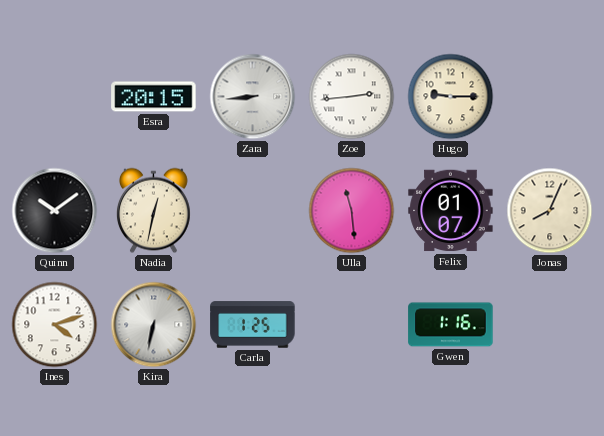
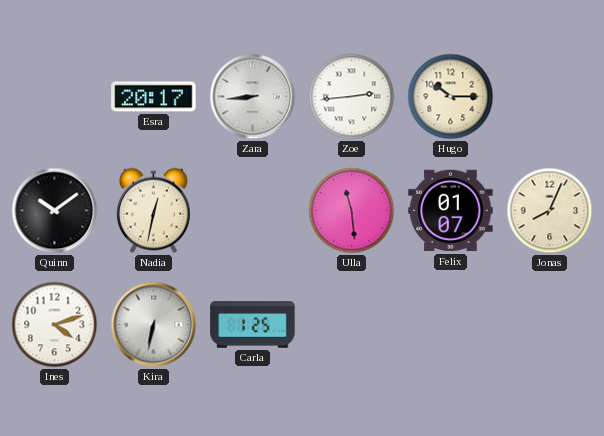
Esra: 20:15 -> 20:17
Hugo: 9:15 -> 10:15
Gwen: 1:16 -> none
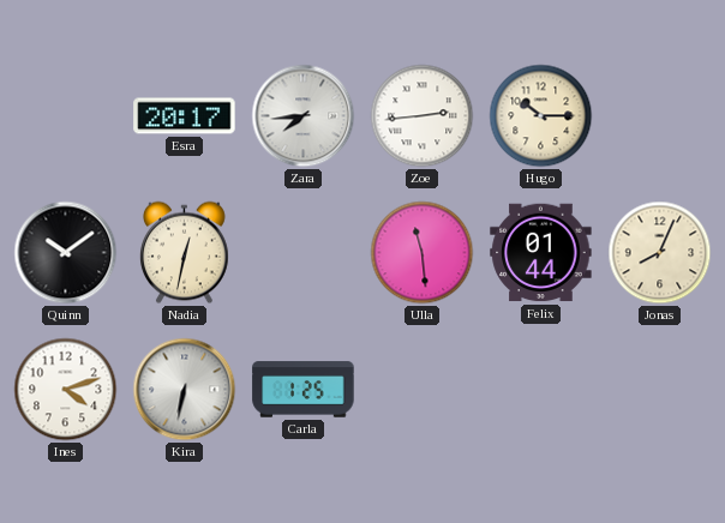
Zara: 8:44 -> 7:44
Felix: 01:07 -> 01:44
